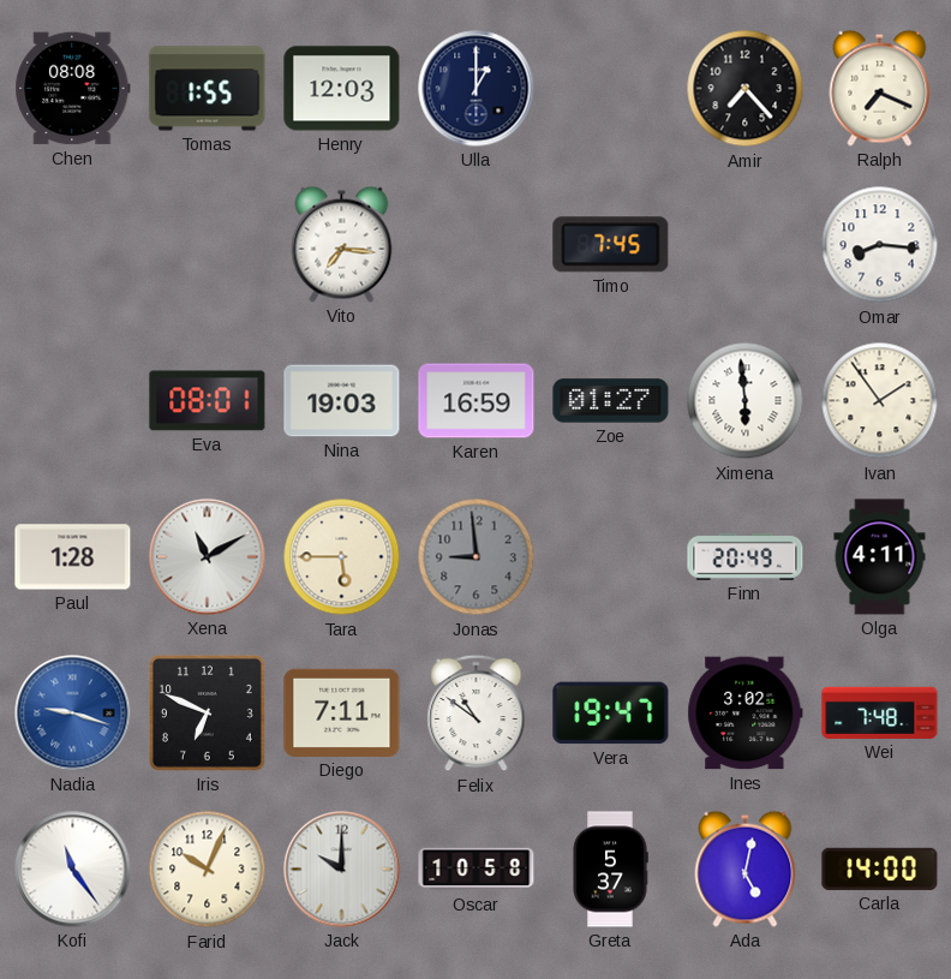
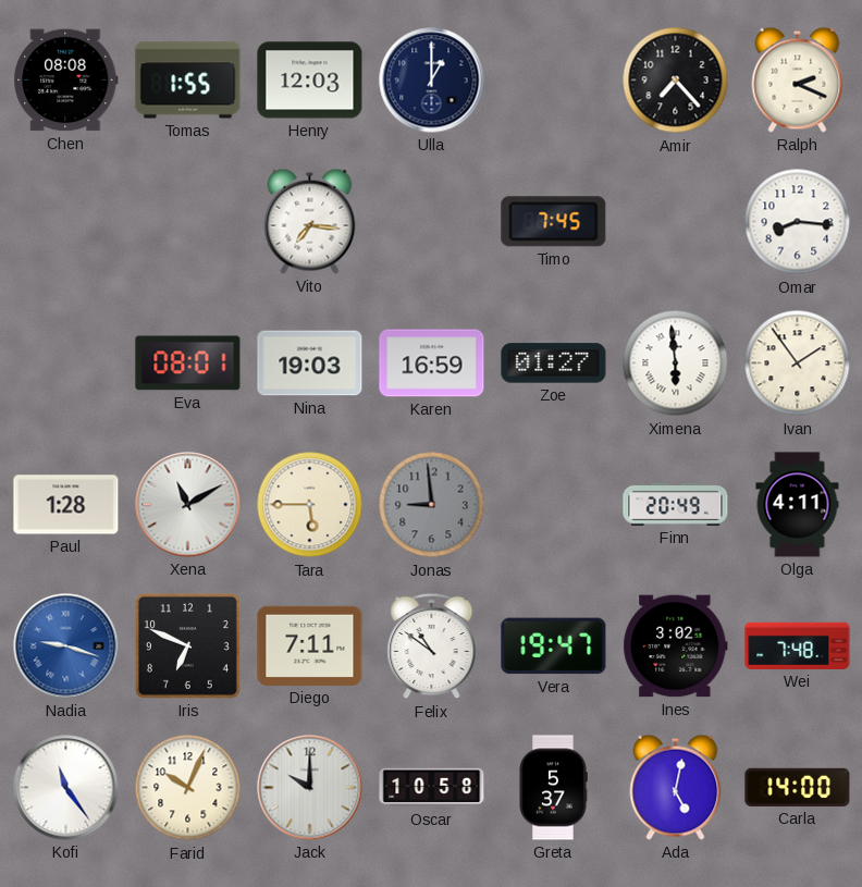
Ralph: 7:19 -> 2:19
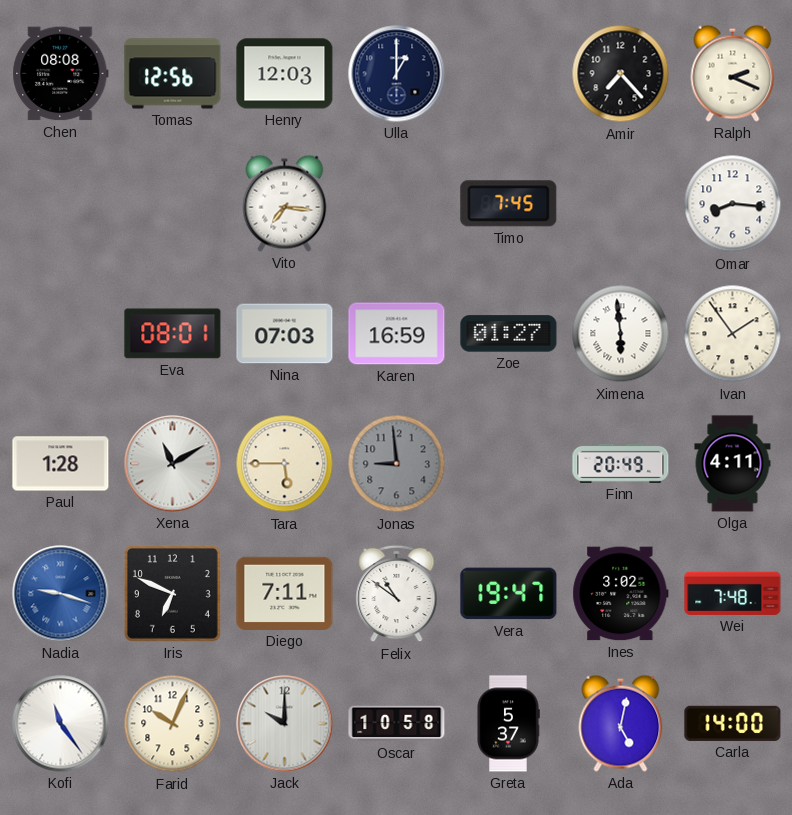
Tomas: 1:55 -> 12:56
Nina: 19:03 -> 07:03
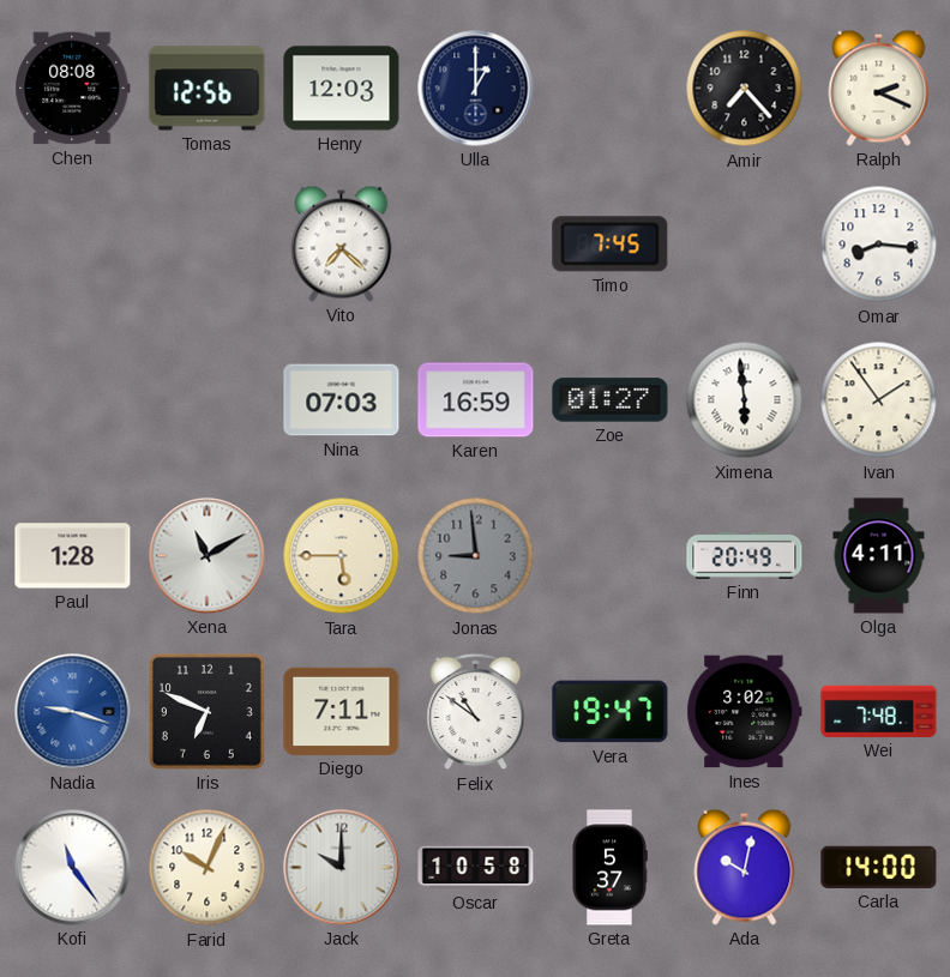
Vito: 7:16 -> 7:22
Eva: 08:01 -> none
Ada: 5:02 -> 10:02
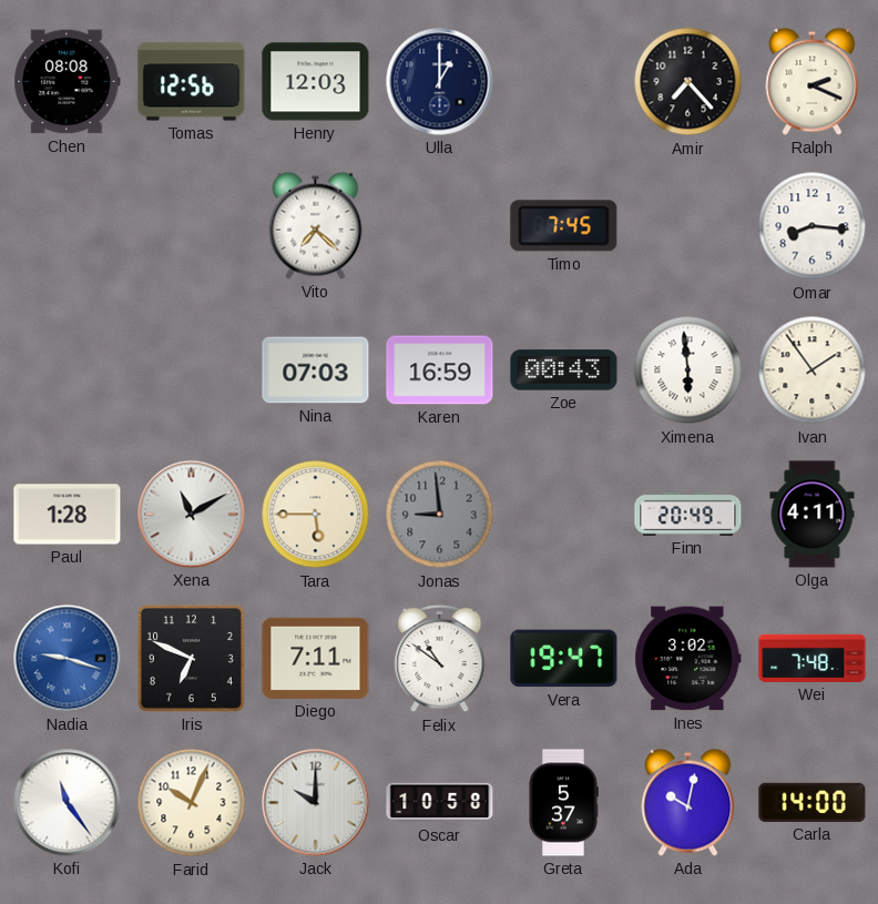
Zoe: 01:27 -> 00:43
